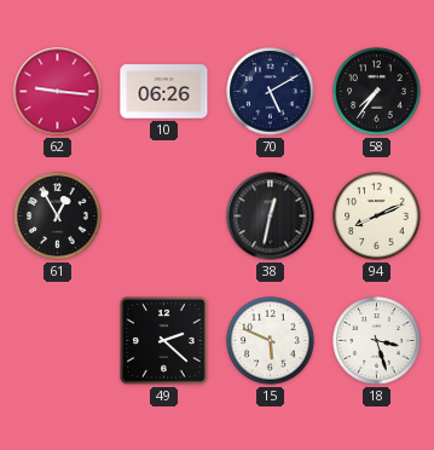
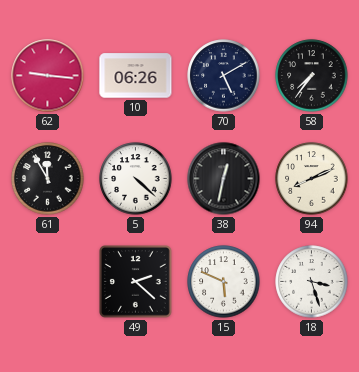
61: 12:55 -> 11:55
5: none -> 4:22
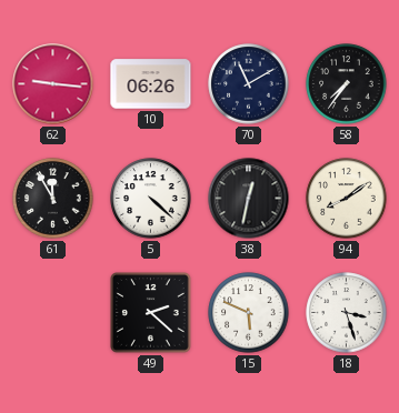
70: 5:10 -> 11:10
94: 8:11 -> 8:09
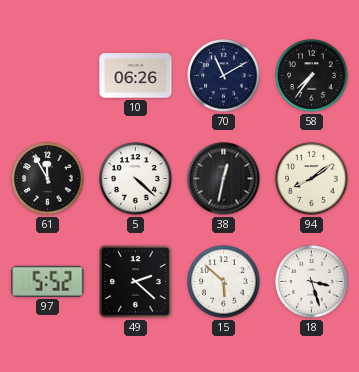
62: 9:16 -> none
97: none -> 5:52
15: 5:49 -> 5:52
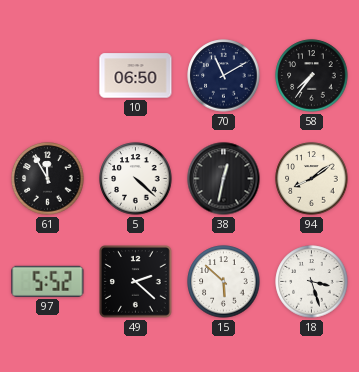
10: 06:26 -> 06:50
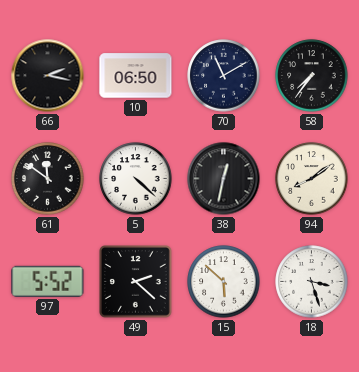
66: none -> 2:17
61: 11:55 -> 11:51
